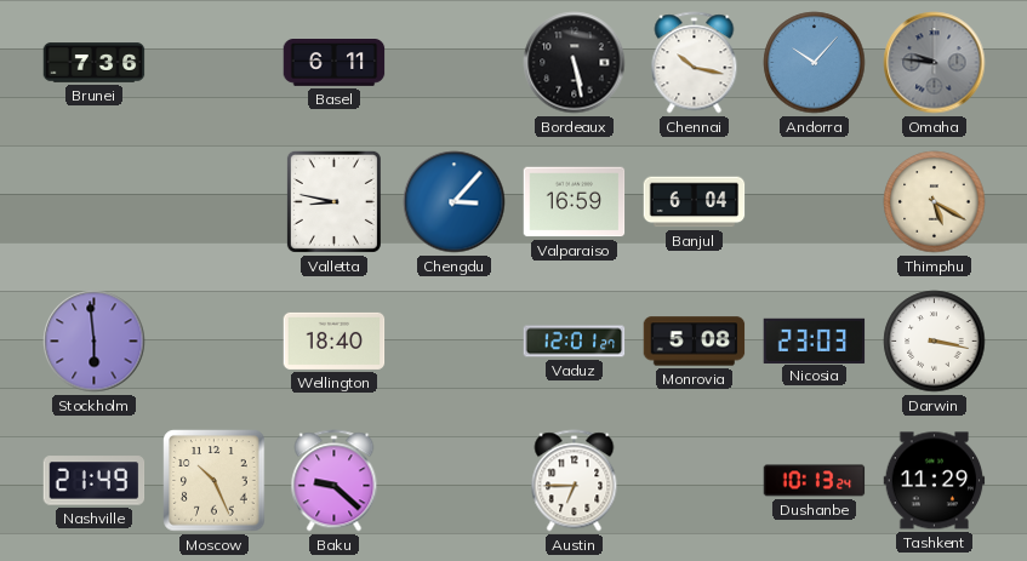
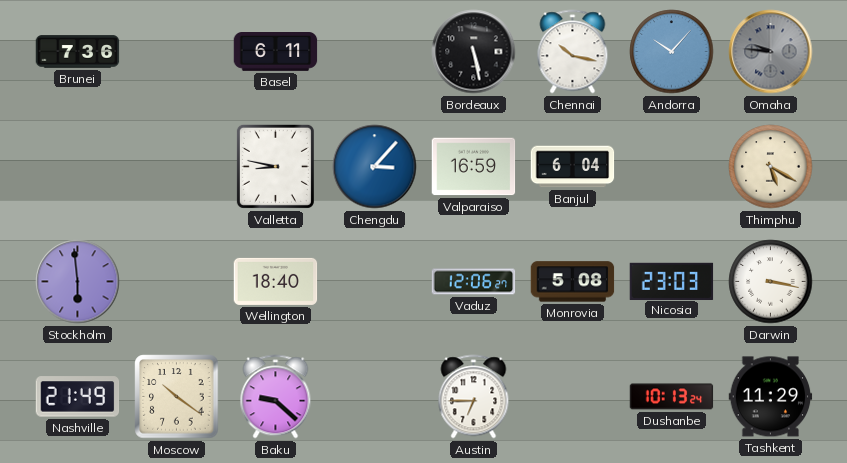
Vaduz: 12:01 -> 12:06
Moscow: 10:26 -> 10:21
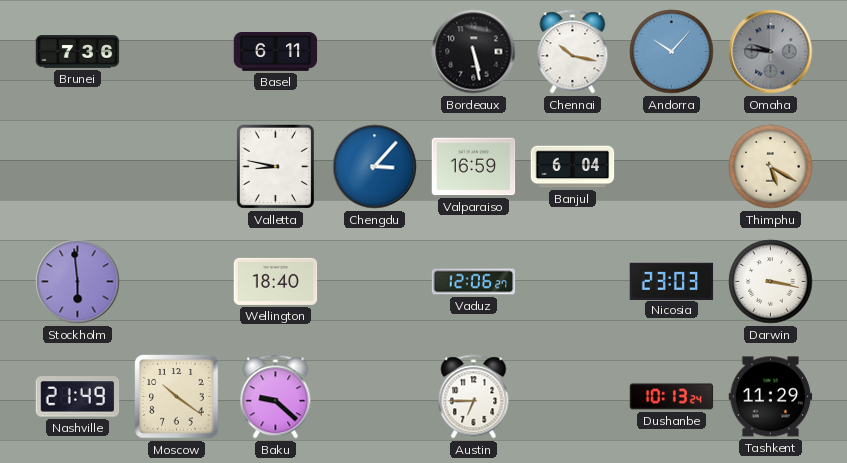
Monrovia: 5:08 -> none
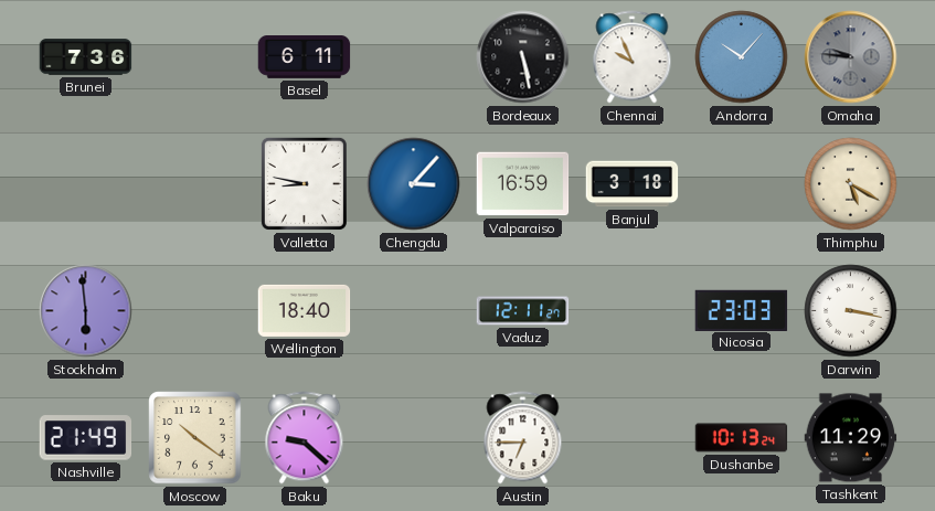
Chennai: 10:17 -> 9:56
Banjul: 6:04 -> 3:18
Vaduz: 12:06 -> 12:11
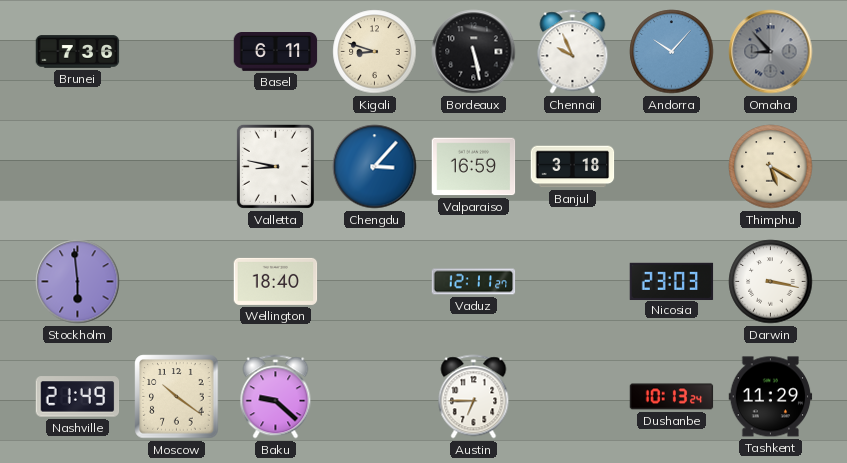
Kigali: none -> 8:48
Omaha: 9:46 -> 8:53
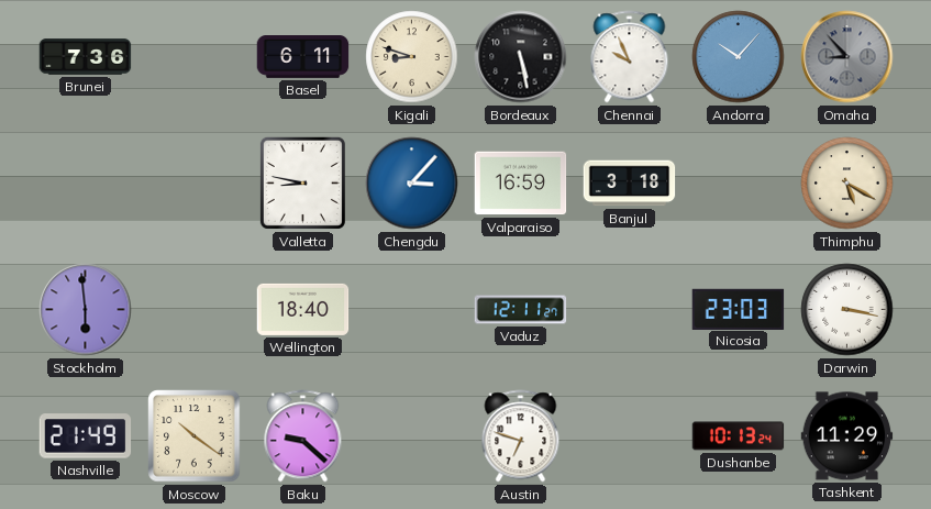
Austin: 6:45 -> 6:48
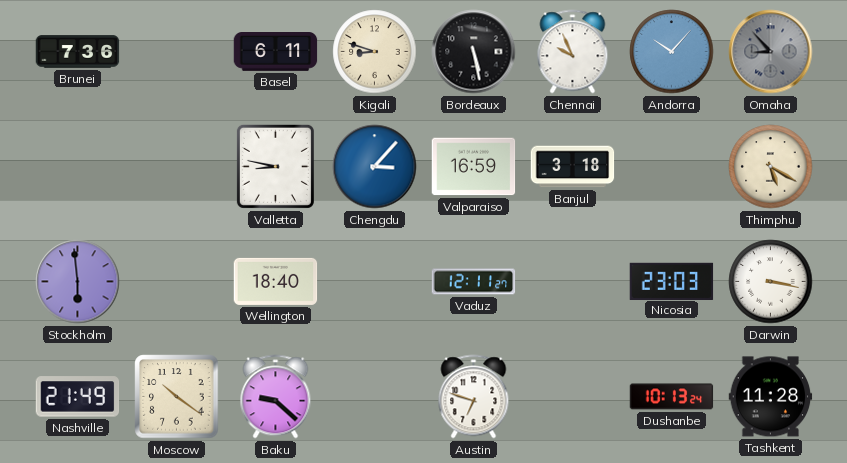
Tashkent: 11:29 -> 11:28
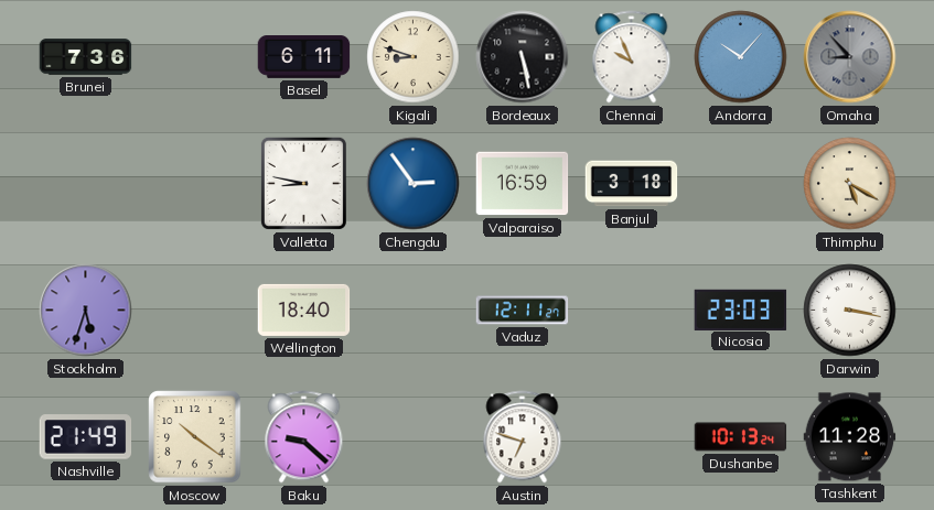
Chengdu: 3:07 -> 2:54
Stockholm: 5:59 -> 5:33
